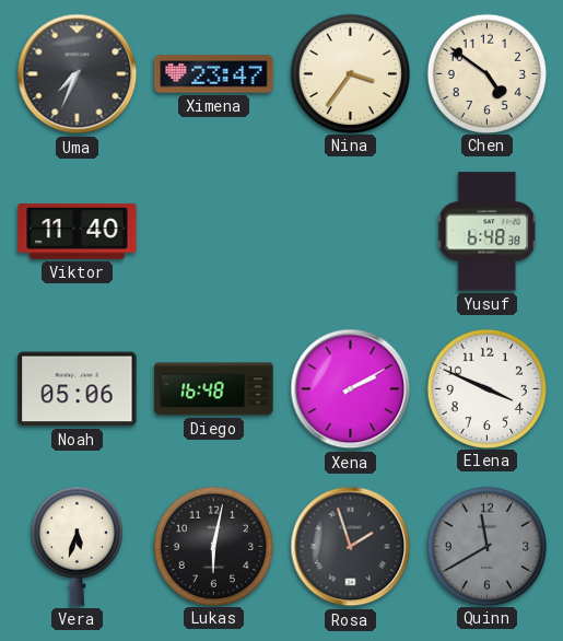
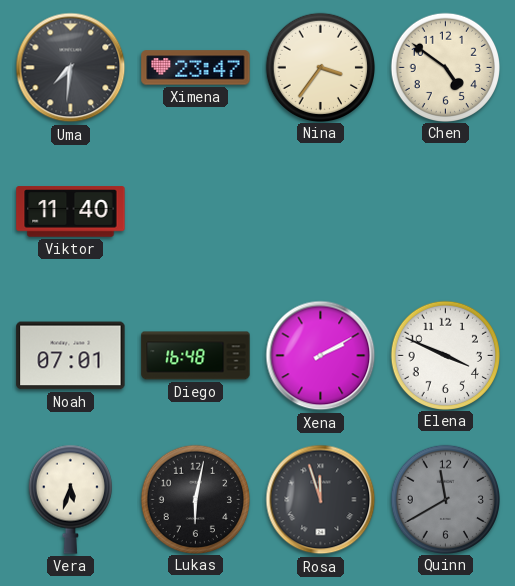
Uma: 7:34 -> 7:31
Yusuf: 6:48 -> none
Noah: 05:06 -> 07:01
Rosa: 1:57 -> 11:57
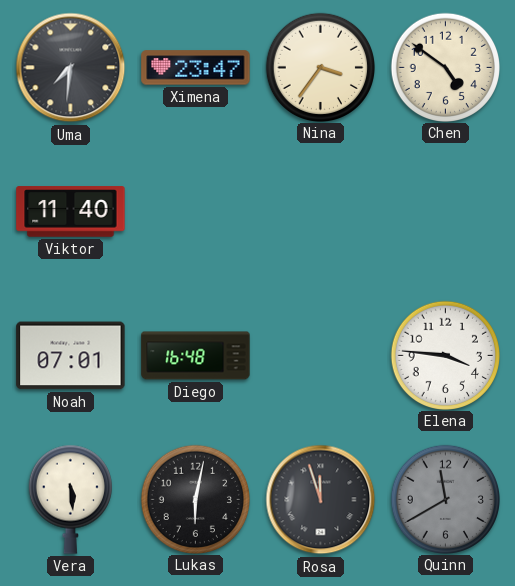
Xena: 2:10 -> none
Elena: 3:49 -> 3:46
Vera: 5:33 -> 5:29
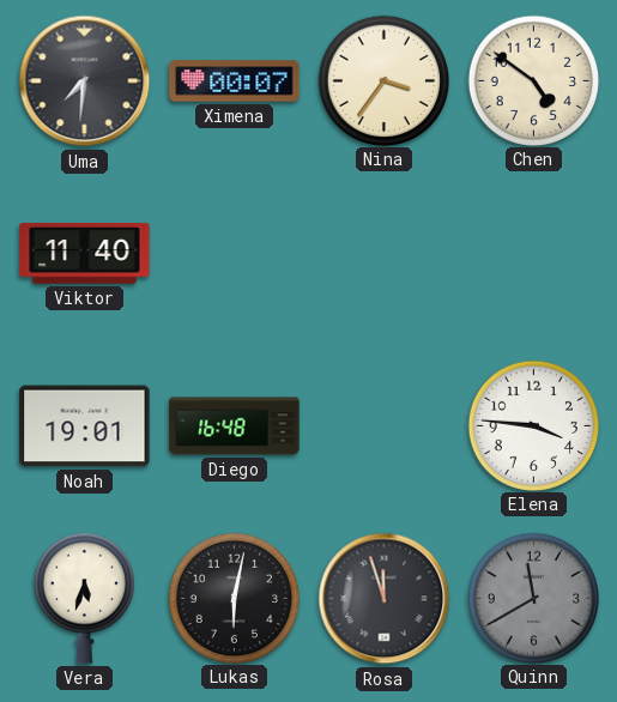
Ximena: 23:47 -> 00:07
Noah: 07:01 -> 19:01
Vera: 5:29 -> 5:33
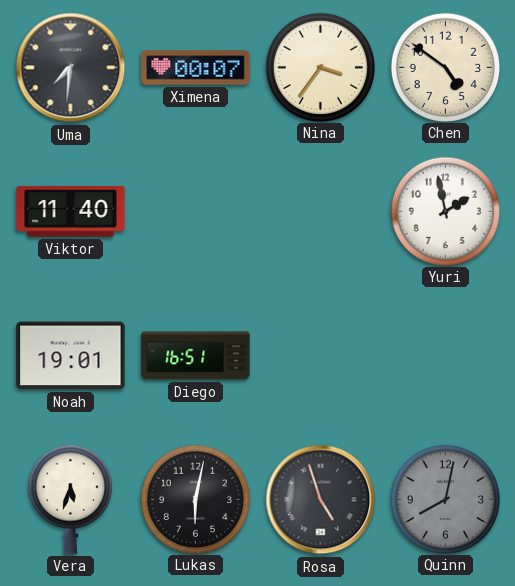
Yuri: none -> 1:58
Diego: 16:48 -> 16:51
Elena: 3:46 -> none
Rosa: 11:57 -> 4:57
Quinn: 11:40 -> 8:02
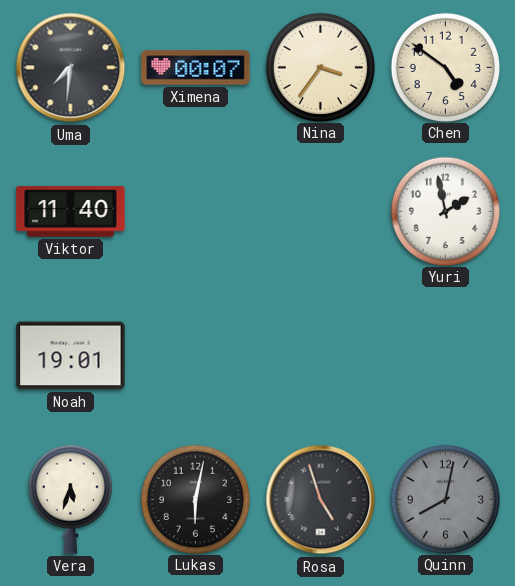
Diego: 16:51 -> none
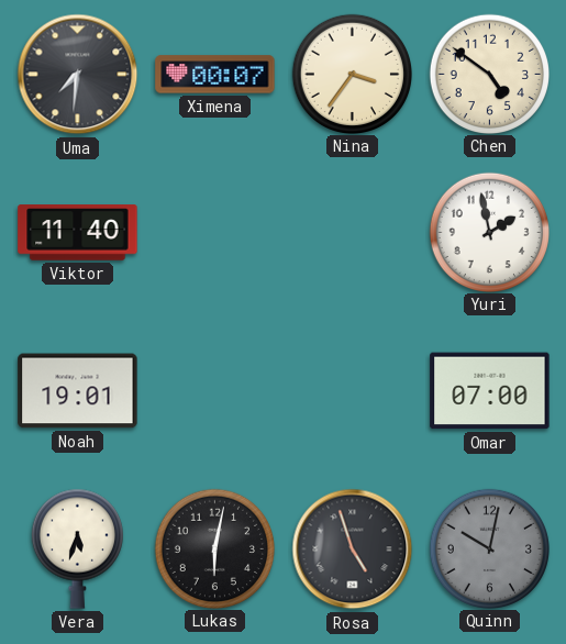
Omar: none -> 07:00
Quinn: 8:02 -> 10:02
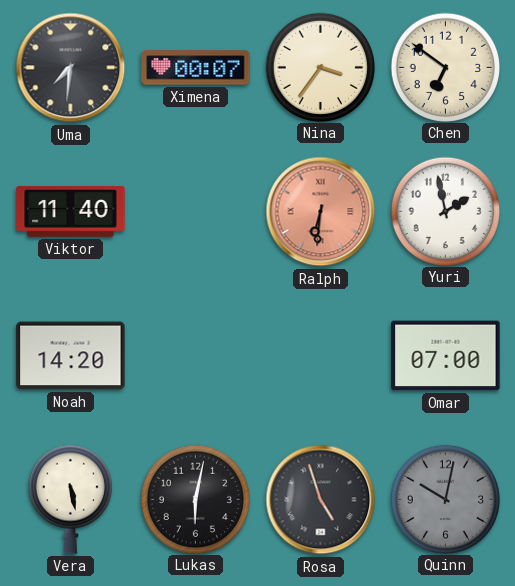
Chen: 4:51 -> 6:51
Ralph: none -> 6:31
Noah: 19:01 -> 14:20
Vera: 5:33 -> 5:28
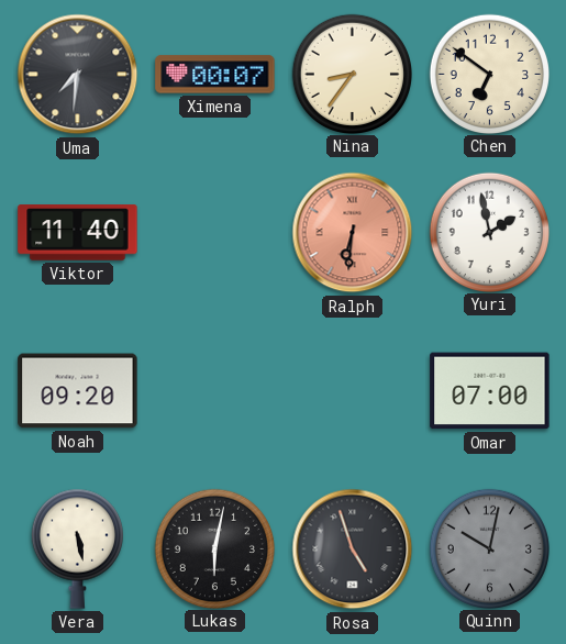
Nina: 3:36 -> 8:36
Noah: 14:20 -> 09:20
